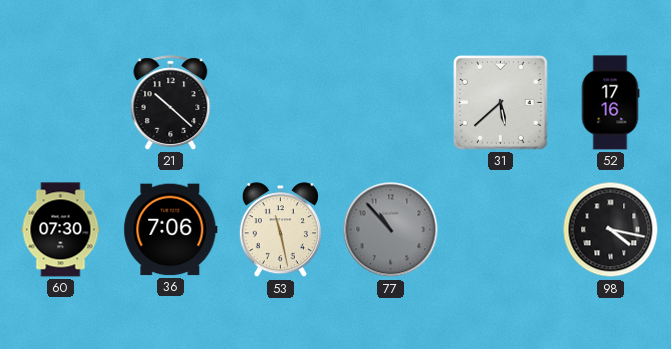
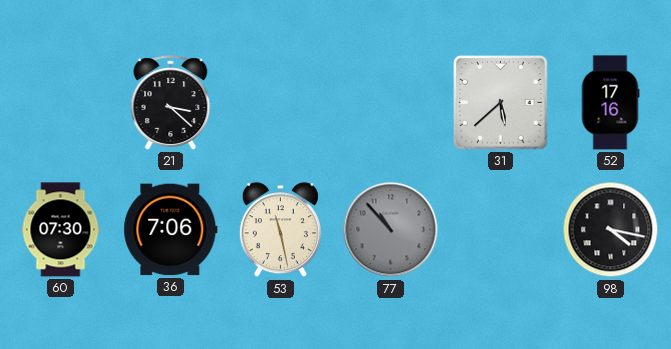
21: 10:22 -> 3:22
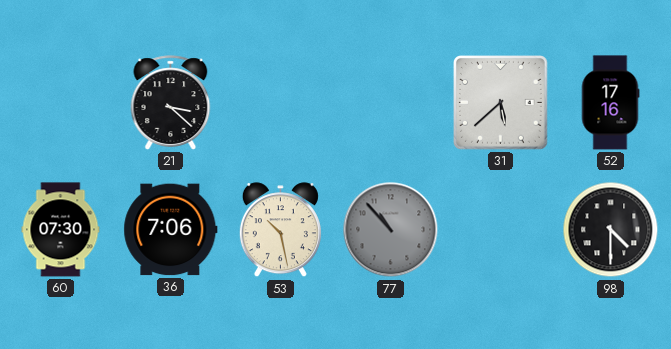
53: 11:28 -> 10:28
98: 4:17 -> 4:30
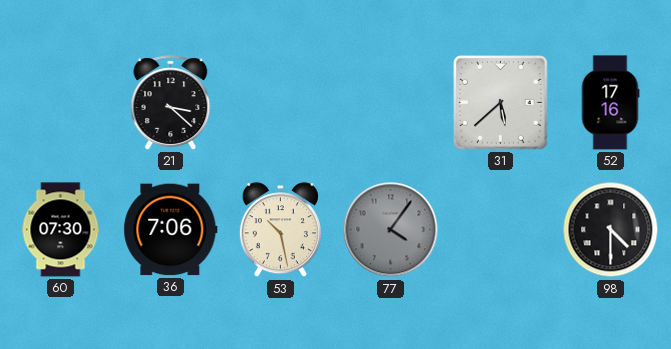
77: 10:53 -> 4:06
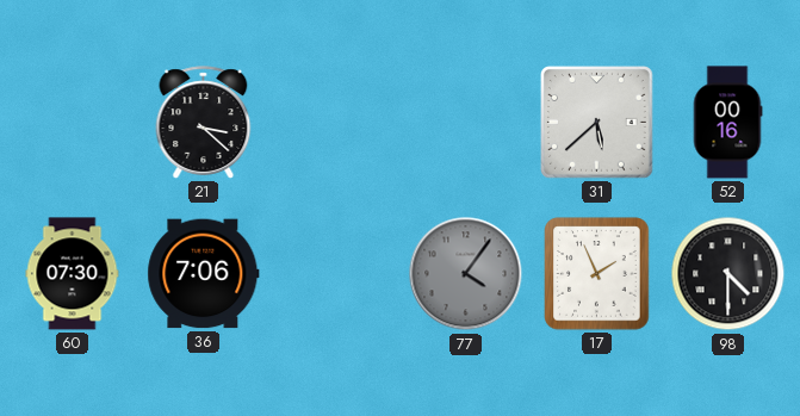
52: 17:16 -> 00:16
53: 10:28 -> none
17: none -> 1:56
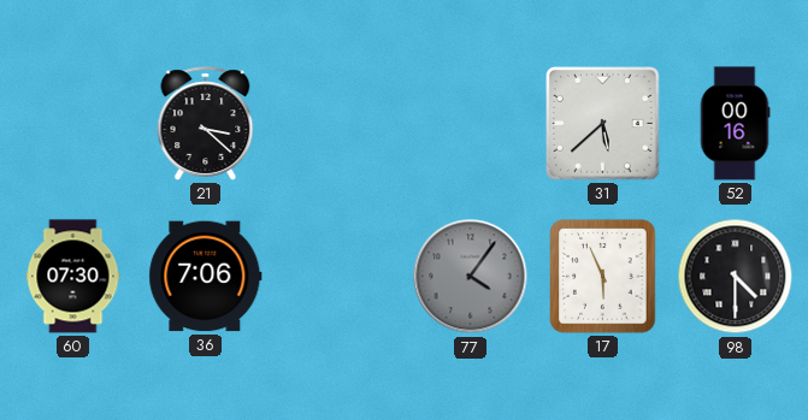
17: 1:56 -> 5:56
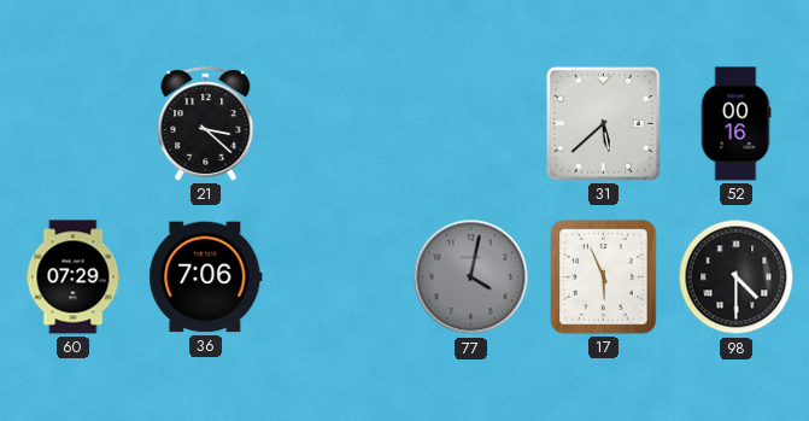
60: 07:30 -> 07:29
77: 4:06 -> 4:02
